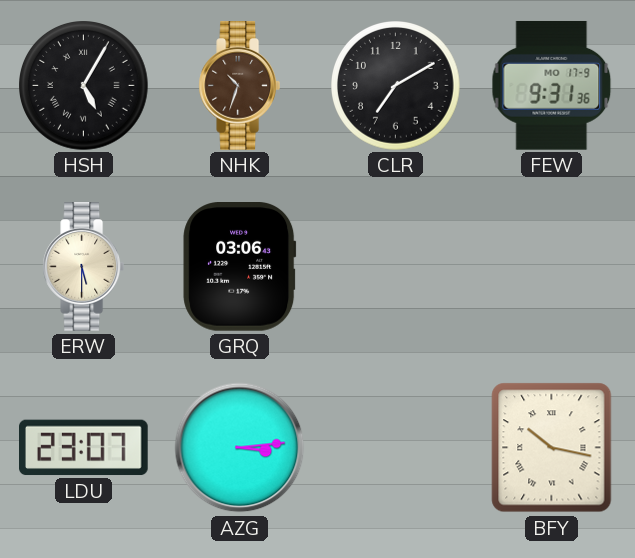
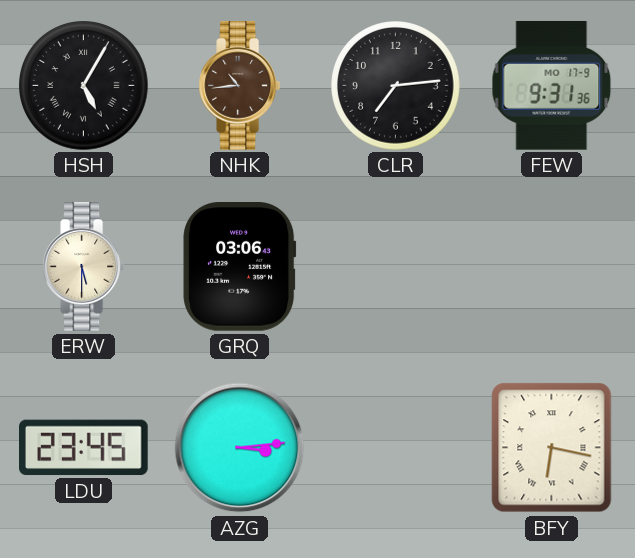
NHK: 10:33 -> 10:44
CLR: 7:10 -> 7:14
LDU: 23:07 -> 23:45
BFY: 10:17 -> 6:17
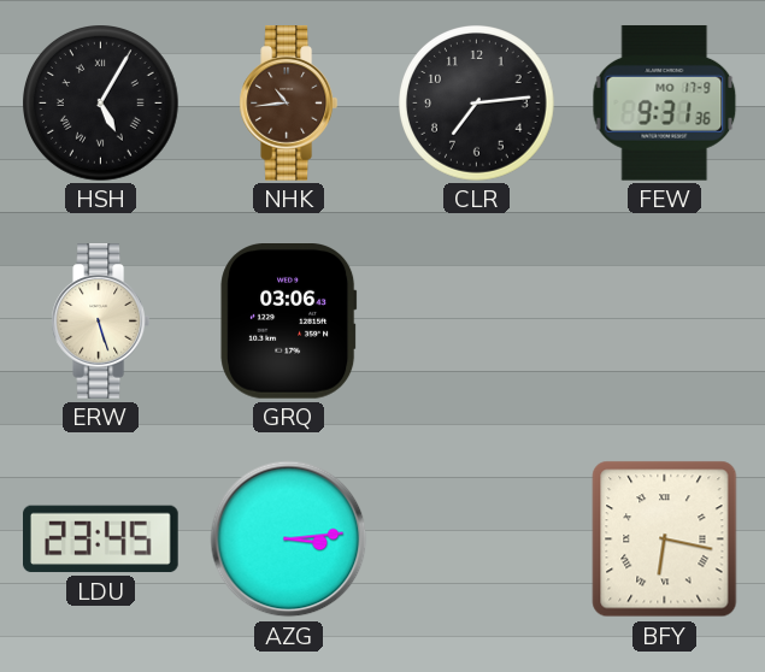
ERW: 5:30 -> 5:27
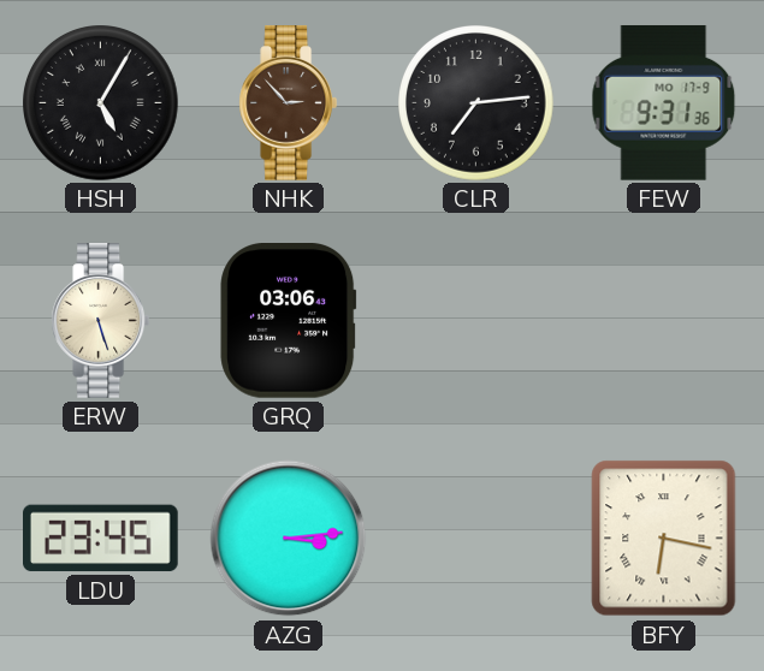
NHK: 10:44 -> 2:53
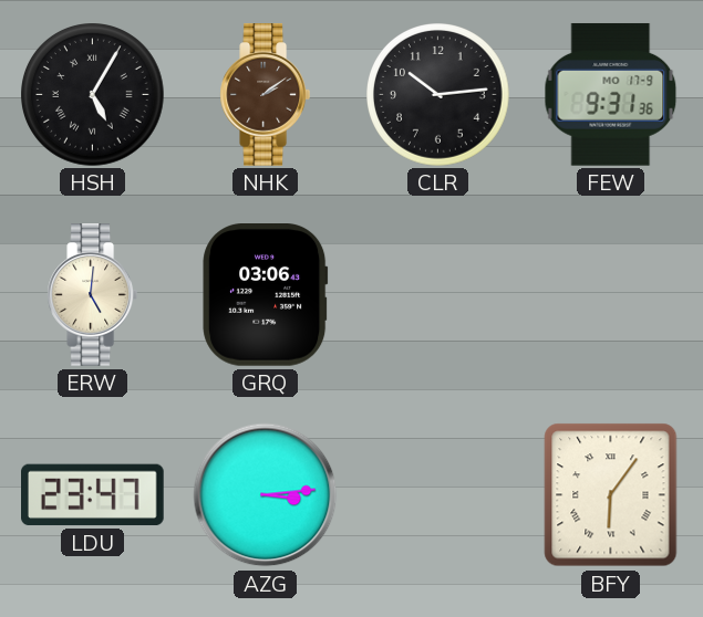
NHK: 2:53 -> 2:09
CLR: 7:14 -> 10:14
ERW: 5:27 -> 5:01
LDU: 23:45 -> 23:47
BFY: 6:17 -> 6:06
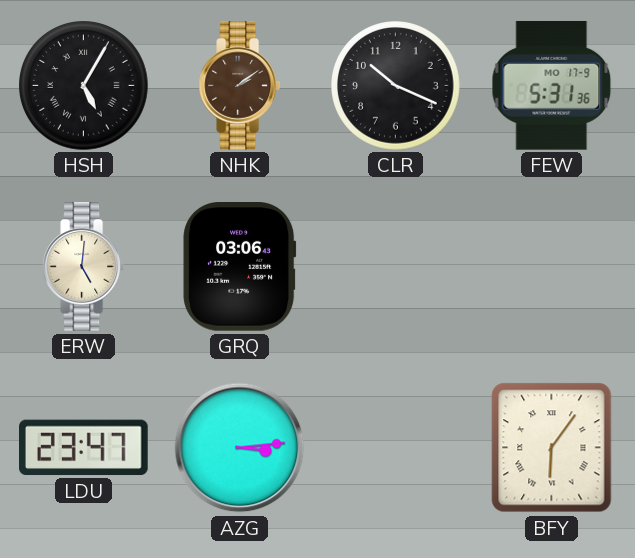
CLR: 10:14 -> 10:19
FEW: 9:31 -> 5:31
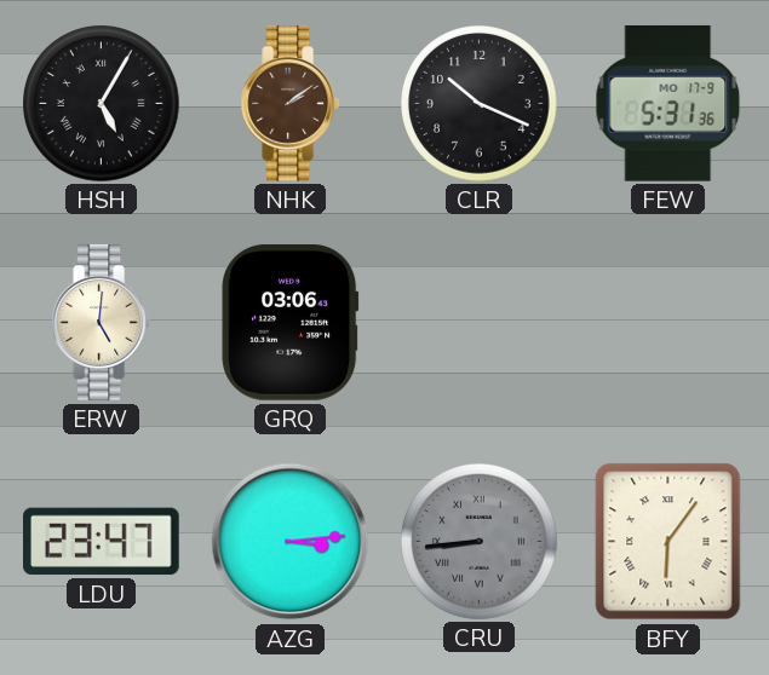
CRU: none -> 8:44
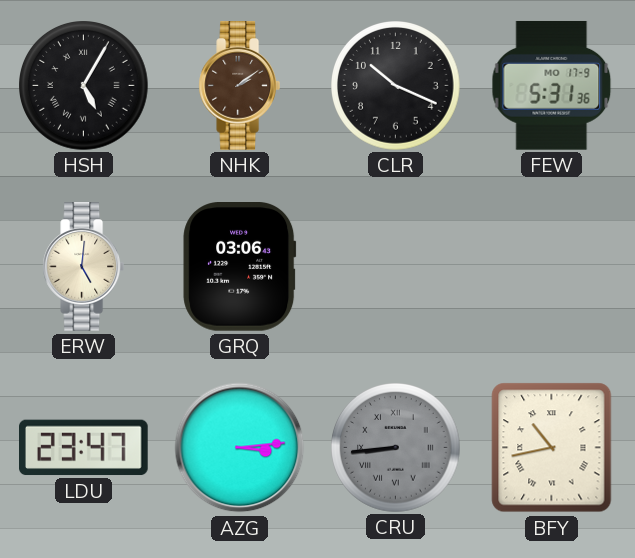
BFY: 6:06 -> 10:43
